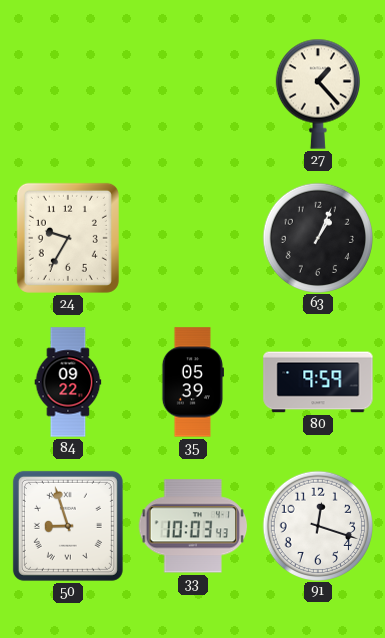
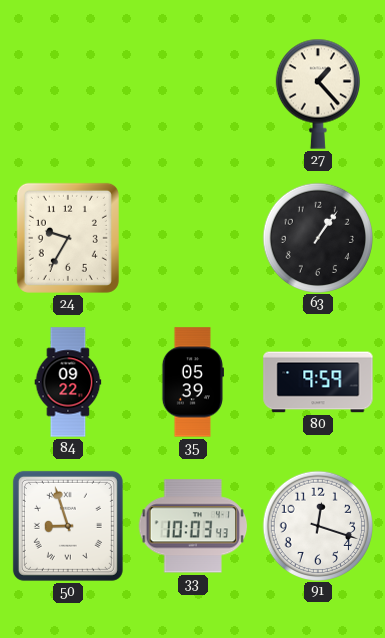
63: 1:04 -> 1:06
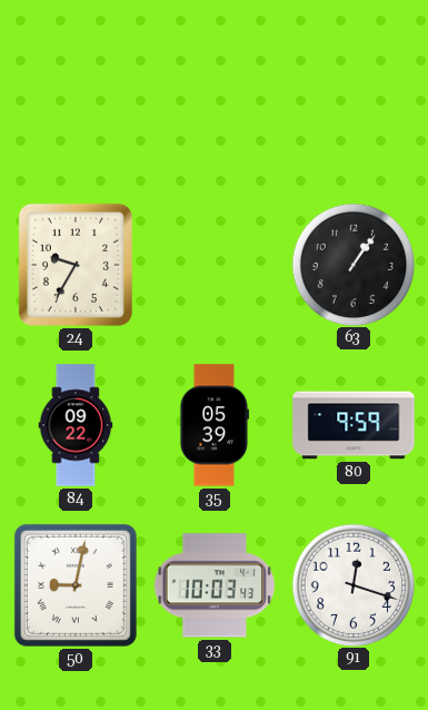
27: 1:23 -> none
50: 8:57 -> 9:02
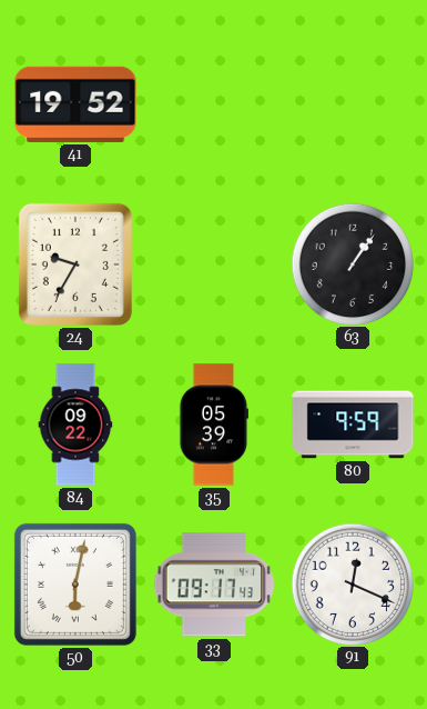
41: none -> 19:52
50: 9:02 -> 6:02
33: 10:03 -> 09:17
91: 12:18 -> 12:19
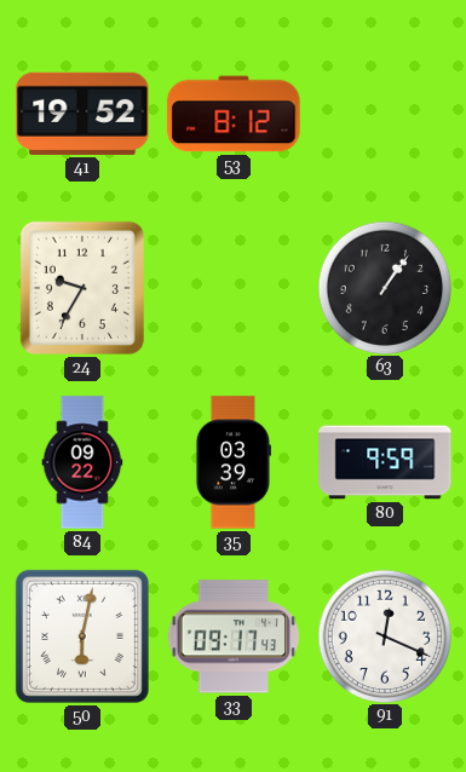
53: none -> 8:12
35: 05:39 -> 03:39
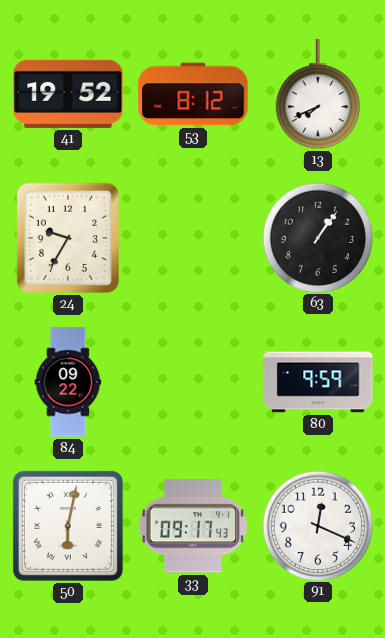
13: none -> 7:41
35: 03:39 -> none
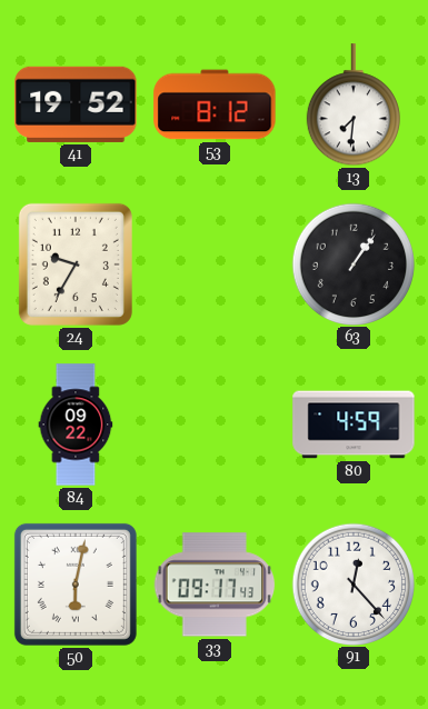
13: 7:41 -> 7:31
80: 9:59 -> 4:59
91: 12:19 -> 12:23
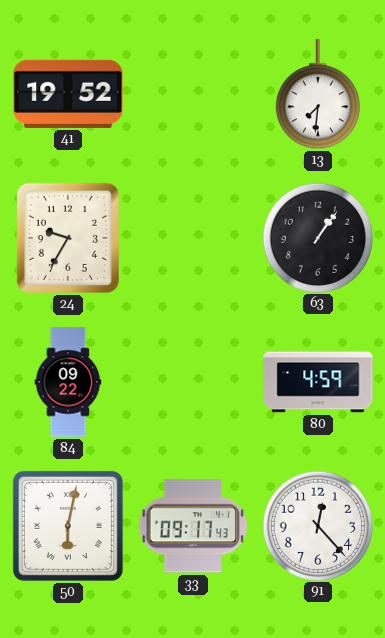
53: 8:12 -> none
